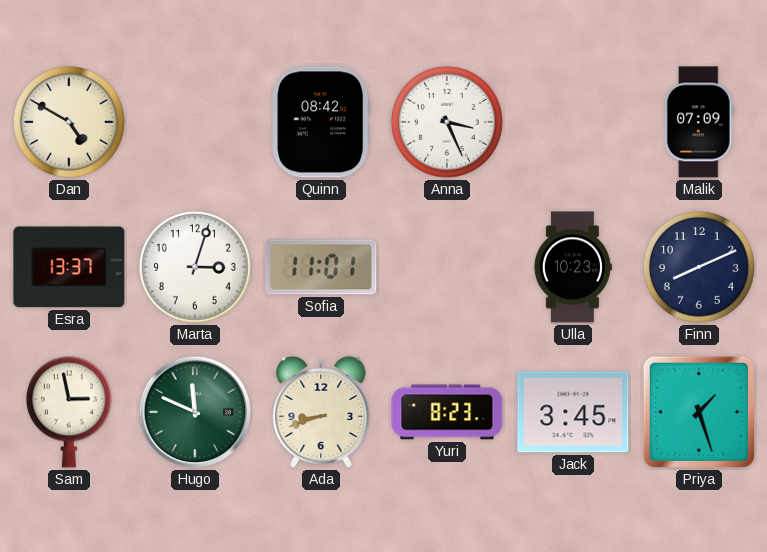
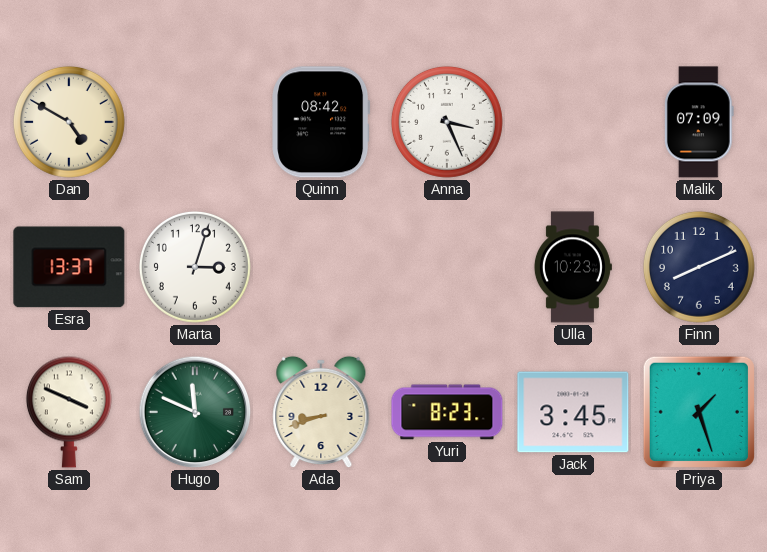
Sofia: 11:01 -> none
Sam: 2:58 -> 3:49
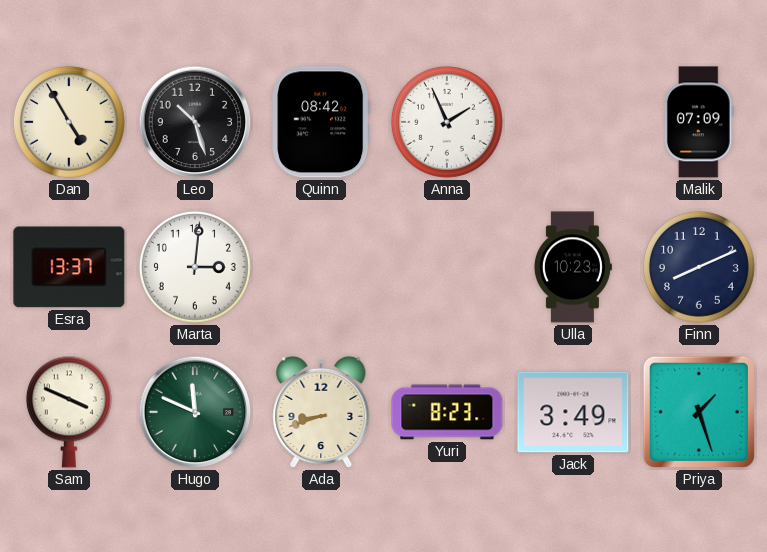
Dan: 4:50 -> 4:55
Leo: none -> 10:27
Anna: 3:26 -> 1:56
Marta: 3:03 -> 3:01
Jack: 3:45 -> 3:49
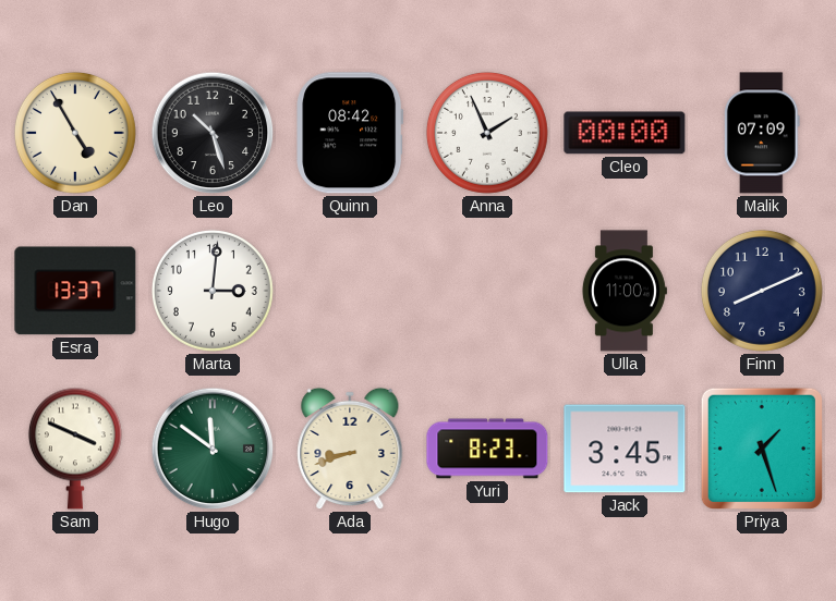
Cleo: none -> 00:00
Ulla: 10:23 -> 11:00
Hugo: 11:49 -> 11:51
Jack: 3:49 -> 3:45
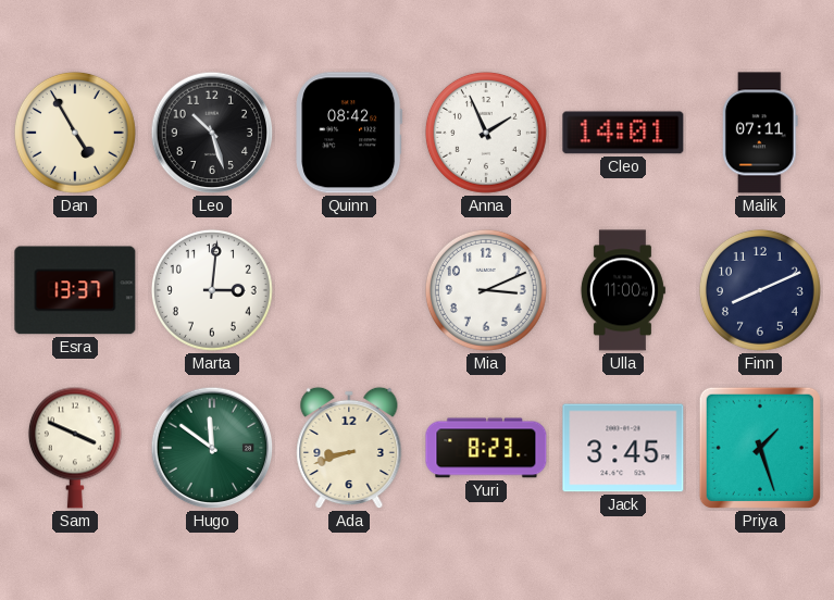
Cleo: 00:00 -> 14:01
Malik: 07:09 -> 07:11
Mia: none -> 3:11
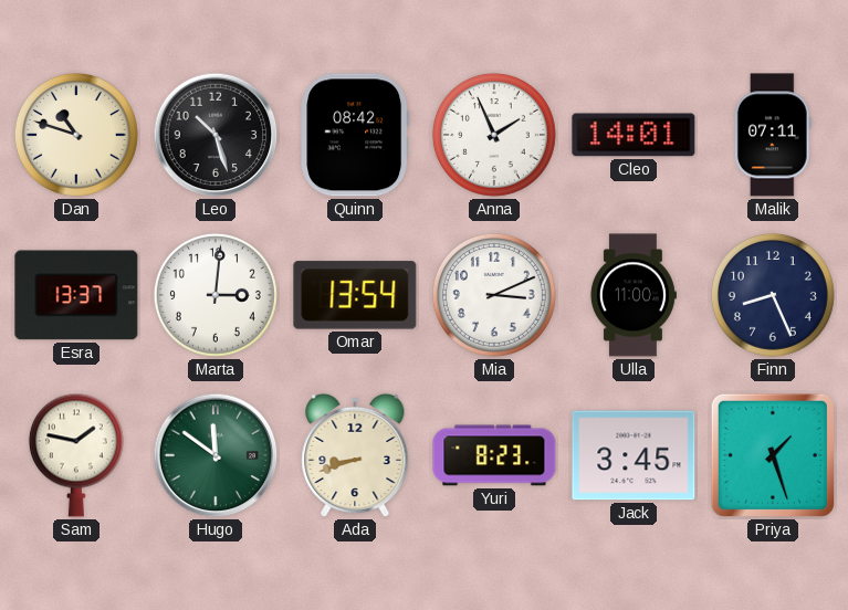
Dan: 4:55 -> 10:48
Omar: none -> 13:54
Finn: 8:11 -> 8:26
Sam: 3:49 -> 1:47
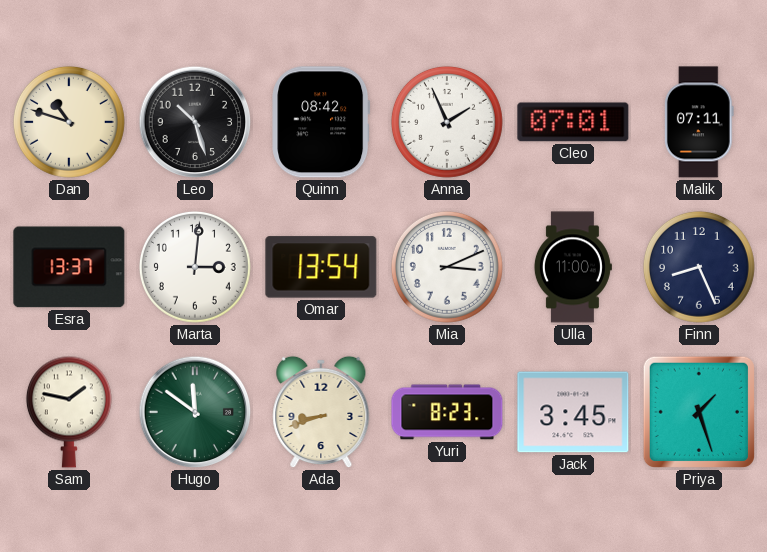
Cleo: 14:01 -> 07:01
